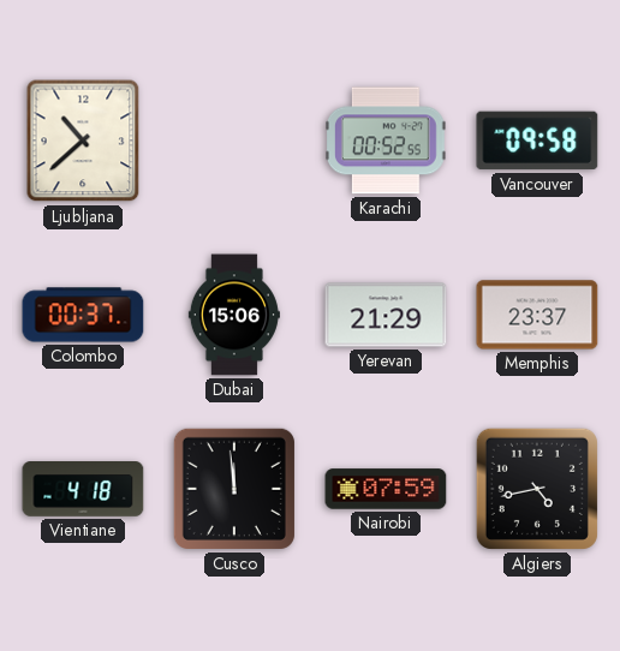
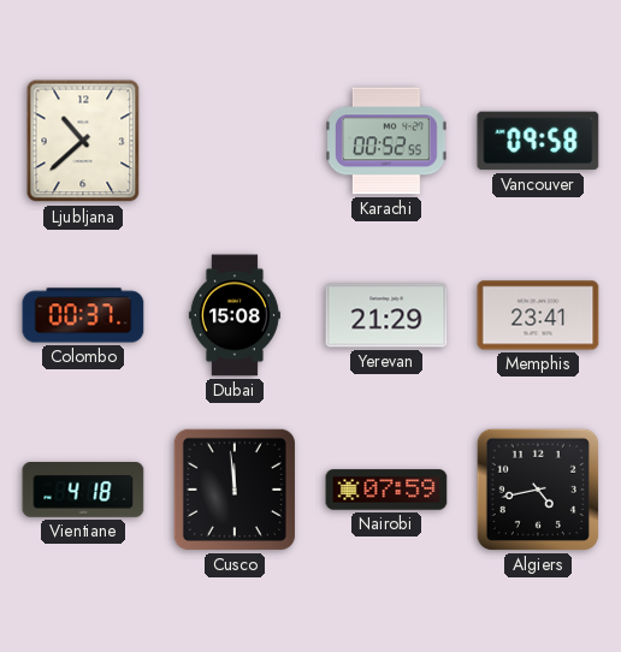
Dubai: 15:06 -> 15:08
Memphis: 23:37 -> 23:41
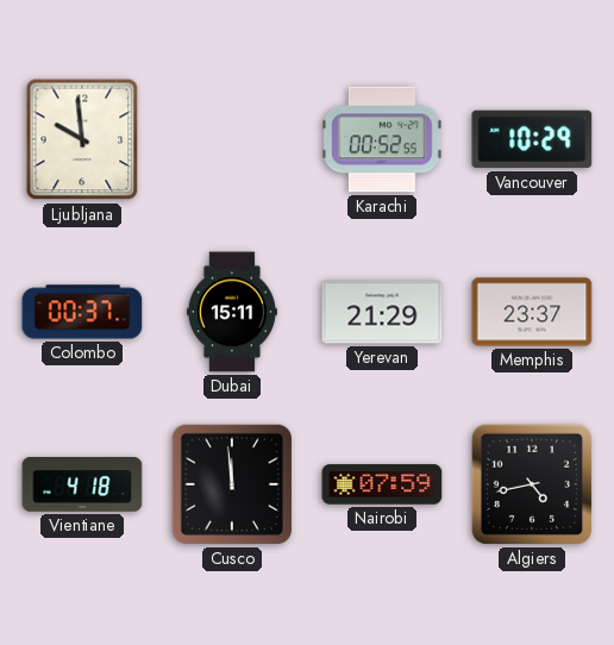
Ljubljana: 10:38 -> 9:59
Vancouver: 09:58 -> 10:29
Dubai: 15:08 -> 15:11
Memphis: 23:41 -> 23:37
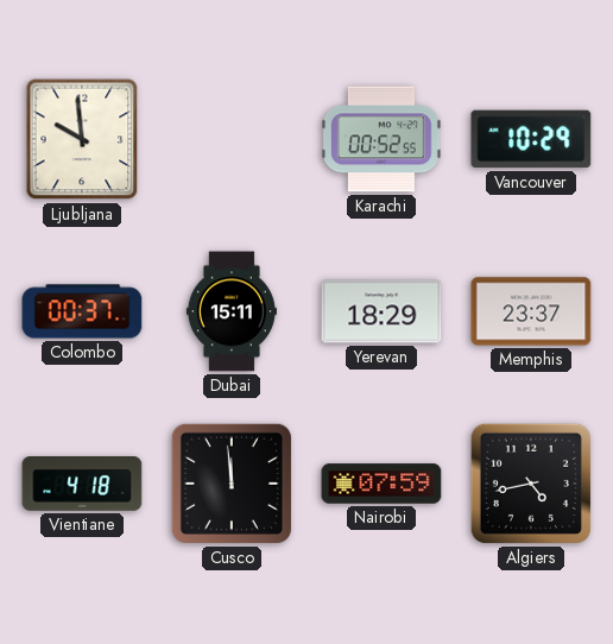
Yerevan: 21:29 -> 18:29
